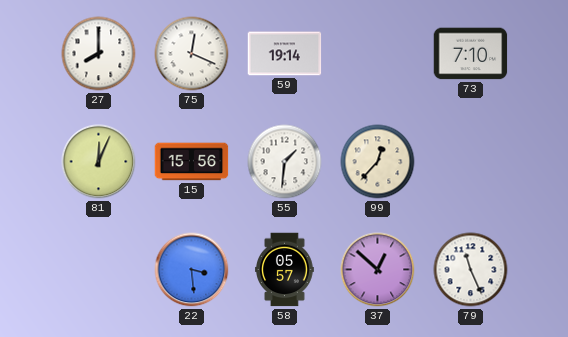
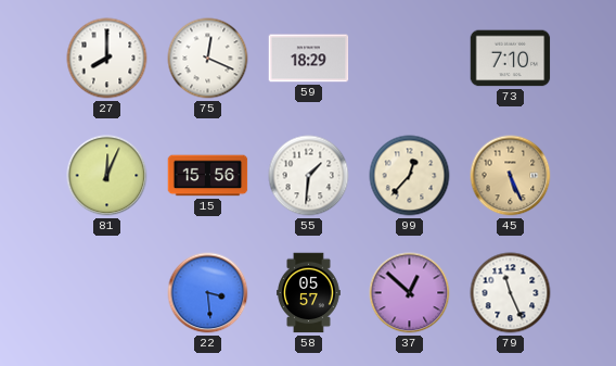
59: 19:14 -> 18:29
45: none -> 5:26
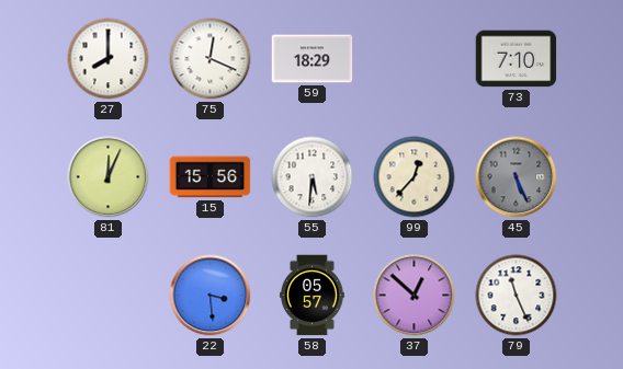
55: 1:31 -> 5:31
45 dial: champagne -> grey
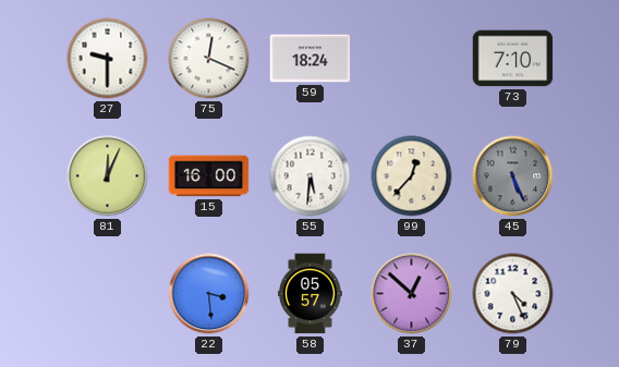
27: 8:00 -> 9:30
59: 18:29 -> 18:24
15: 15:56 -> 16:00
79: 11:26 -> 4:26
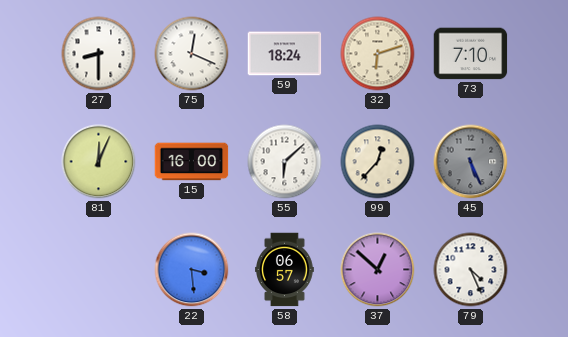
27: 9:30 -> 8:30
32: none -> 6:12
55: 5:31 -> 6:08
58: 05:57 -> 06:57
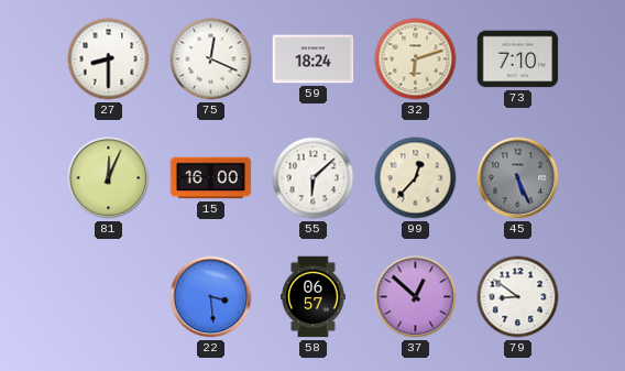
79: 4:26 -> 8:51
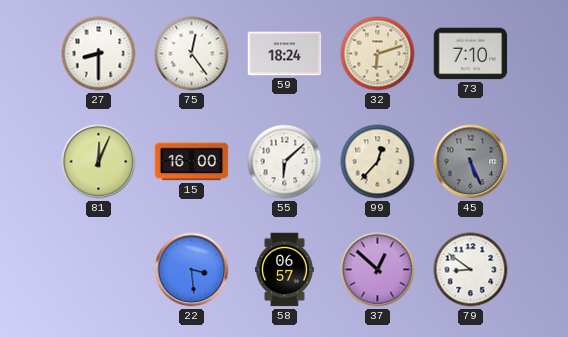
75: 12:19 -> 12:24
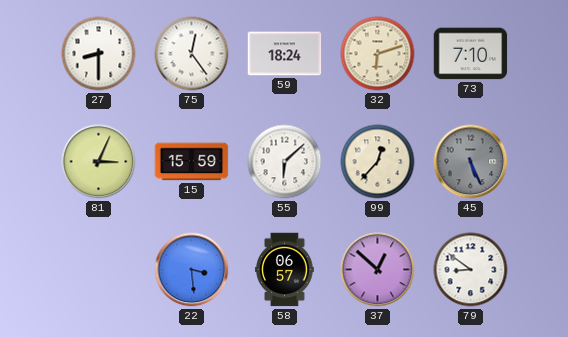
81: 12:04 -> 3:04
15: 16:00 -> 15:59
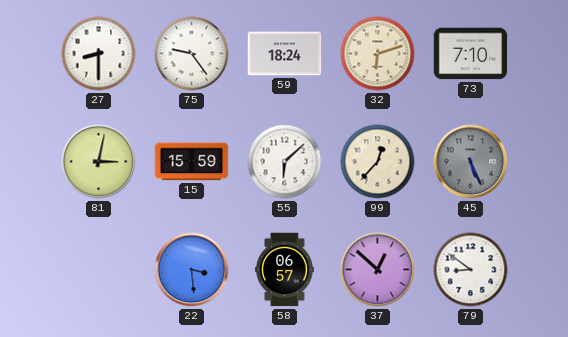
75: 12:24 -> 9:24
81: 3:04 -> 3:02
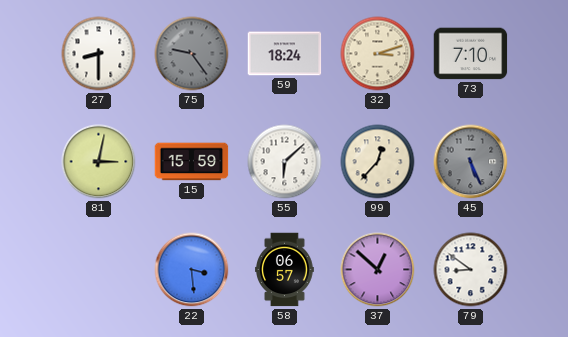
75 dial: white -> grey
32: 6:12 -> 3:12
